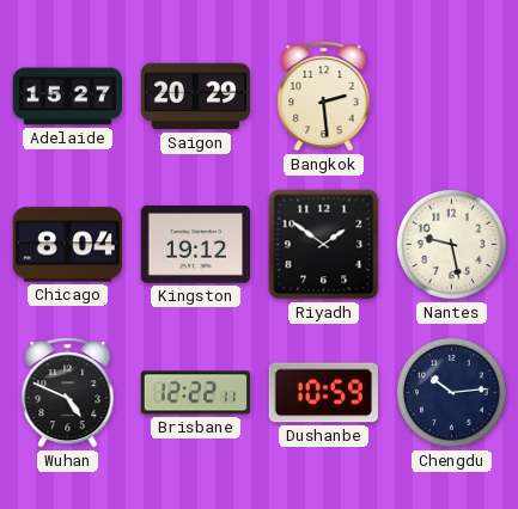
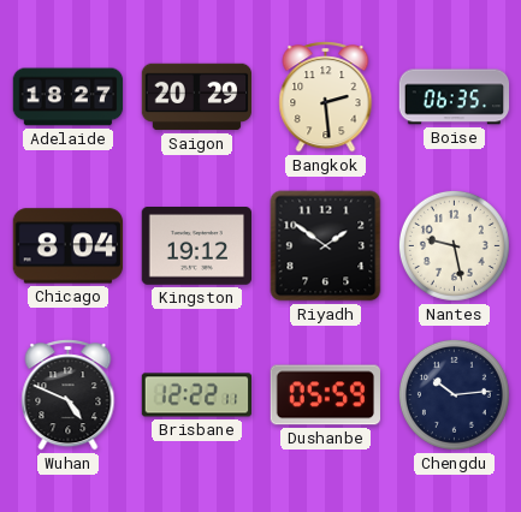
Adelaide: 15:27 -> 18:27
Boise: none -> 06:35
Dushanbe: 10:59 -> 05:59
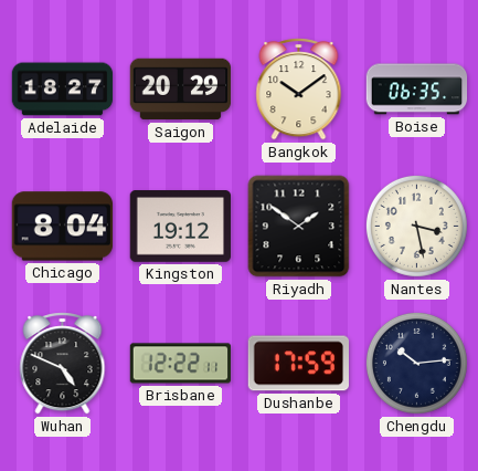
Bangkok: 2:29 -> 10:09
Nantes: 9:28 -> 3:28
Dushanbe: 05:59 -> 17:59
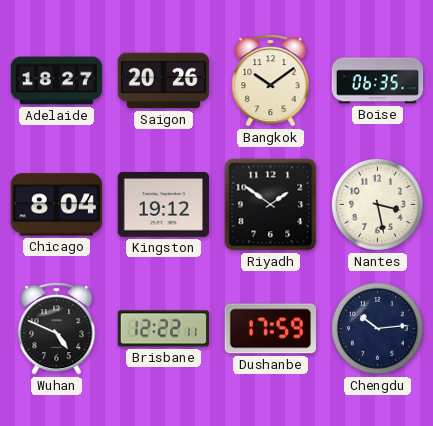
Saigon: 20:29 -> 20:26
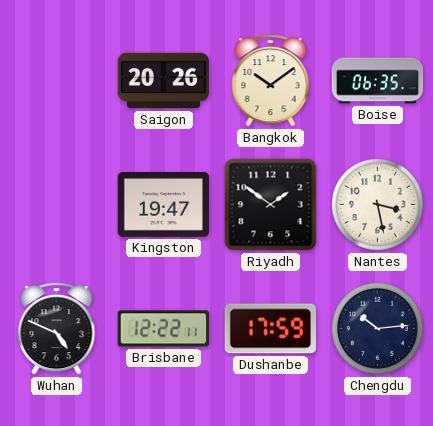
Adelaide: 18:27 -> none
Chicago: 8:04 -> none
Kingston: 19:12 -> 19:47
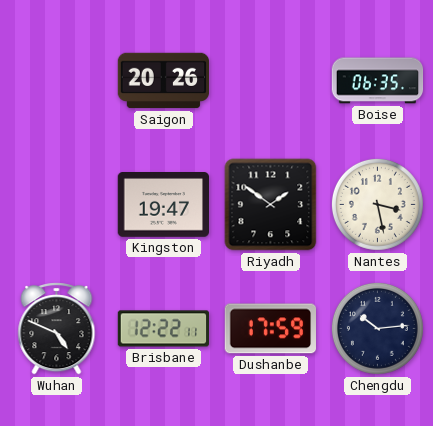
Bangkok: 10:09 -> none
